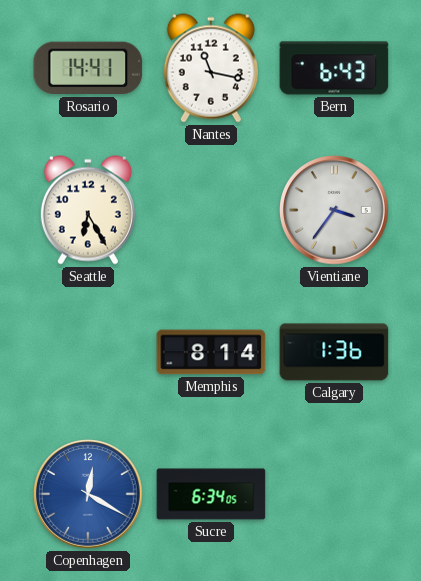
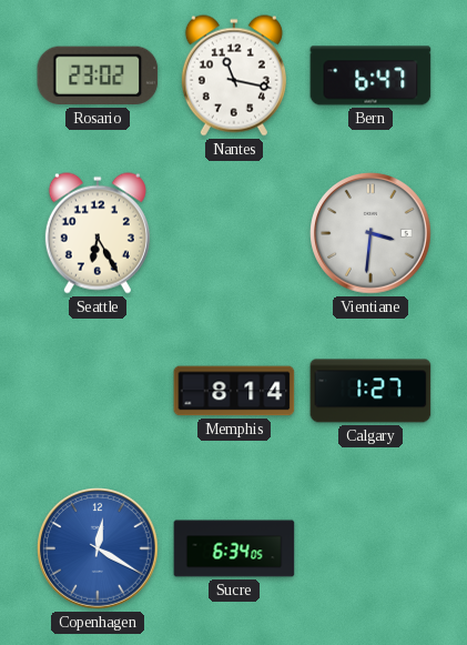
Rosario: 14:41 -> 23:02
Bern: 6:43 -> 6:47
Vientiane: 3:36 -> 3:31
Calgary: 1:36 -> 1:27
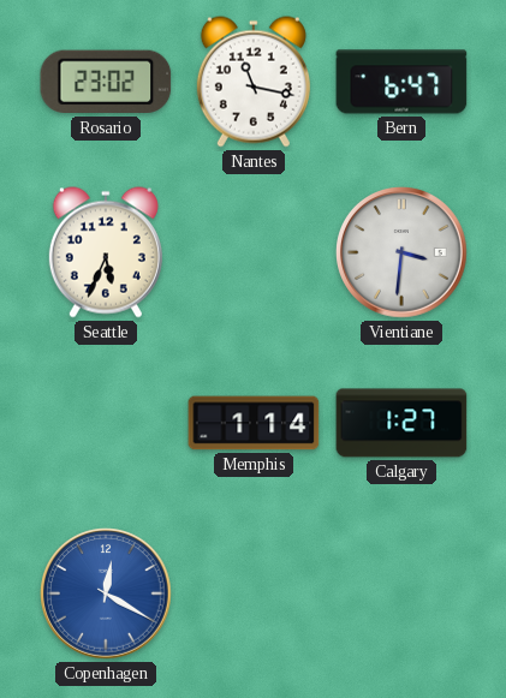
Seattle: 6:25 -> 5:34
Memphis: 8:14 -> 1:14
Sucre: 6:34 -> none
